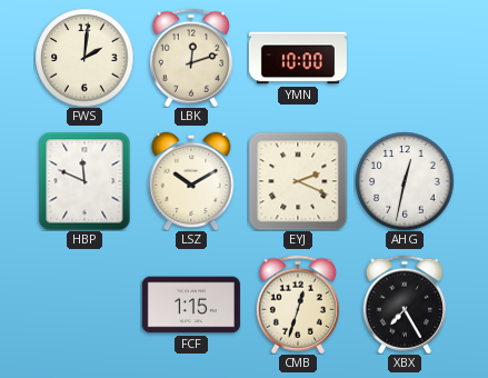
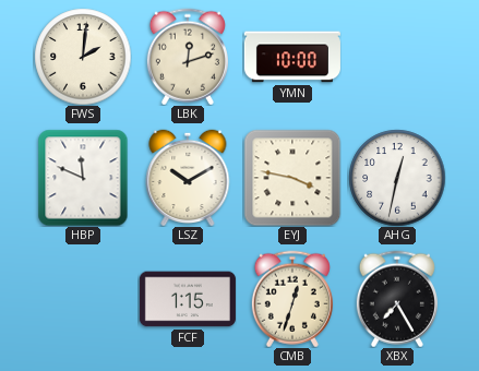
EYJ: 2:19 -> 3:47
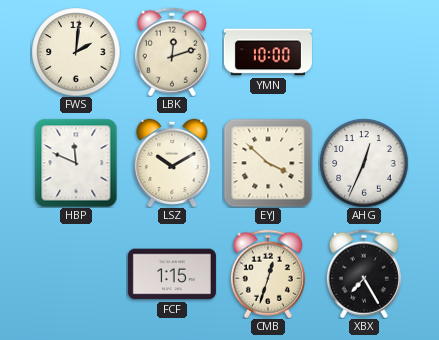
EYJ: 3:47 -> 3:52
AHG: 12:32 -> 12:34
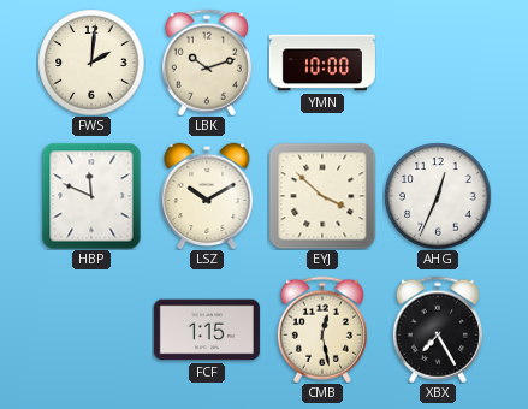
LBK: 12:12 -> 10:12
CMB: 12:33 -> 12:28
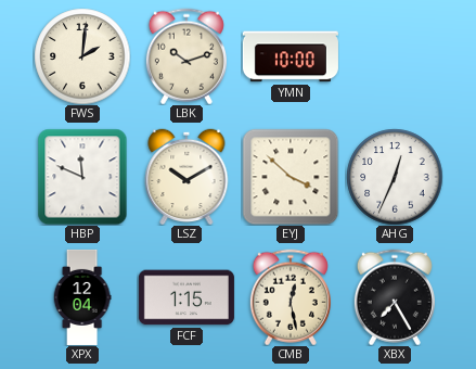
XPX: none -> 12:04
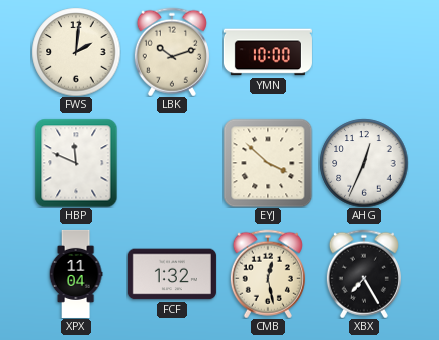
LSZ: 10:10 -> none
XPX: 12:04 -> 11:04
FCF: 1:15 -> 1:32
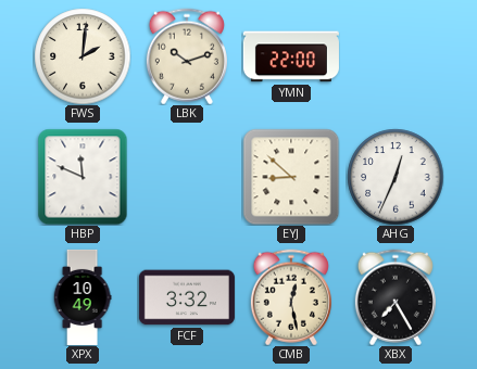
YMN: 10:00 -> 22:00
EYJ: 3:52 -> 8:52
XPX: 11:04 -> 10:49
FCF: 1:32 -> 3:32
